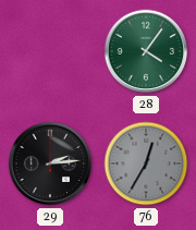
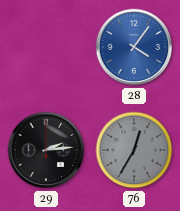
28 dial: green -> blue
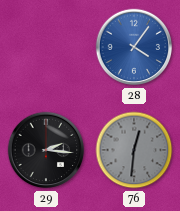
29: 2:14 -> 2:16
76: 12:35 -> 12:31
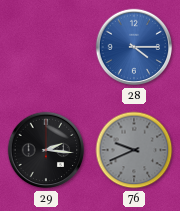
28: 4:06 -> 4:15
76: 12:31 -> 9:41
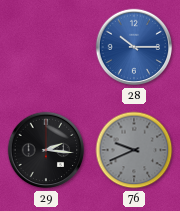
28: 4:15 -> 10:15
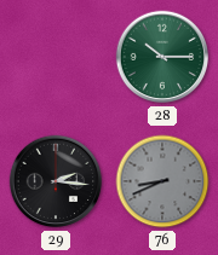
28 dial: blue -> green
76: 9:41 -> 8:41
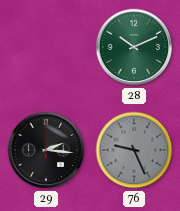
28: 10:15 -> 10:11
76: 8:41 -> 9:26
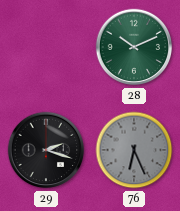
29: 2:16 -> 2:18
76: 9:26 -> 6:26
